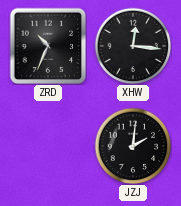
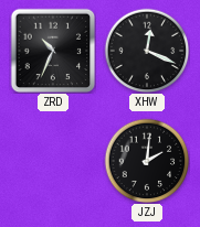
XHW: 12:16 -> 12:19
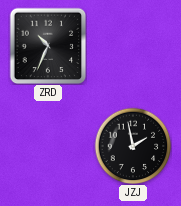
XHW: 12:19 -> none
JZJ: 2:01 -> 1:58
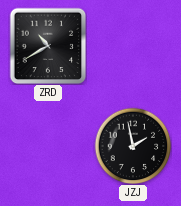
ZRD: 10:34 -> 10:40
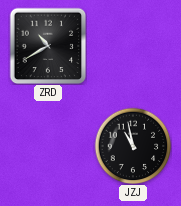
JZJ: 1:58 -> 10:58
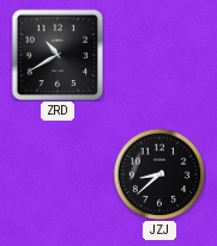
JZJ: 10:58 -> 8:38
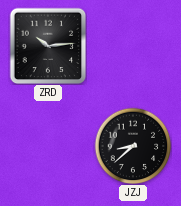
ZRD: 10:40 -> 10:14
